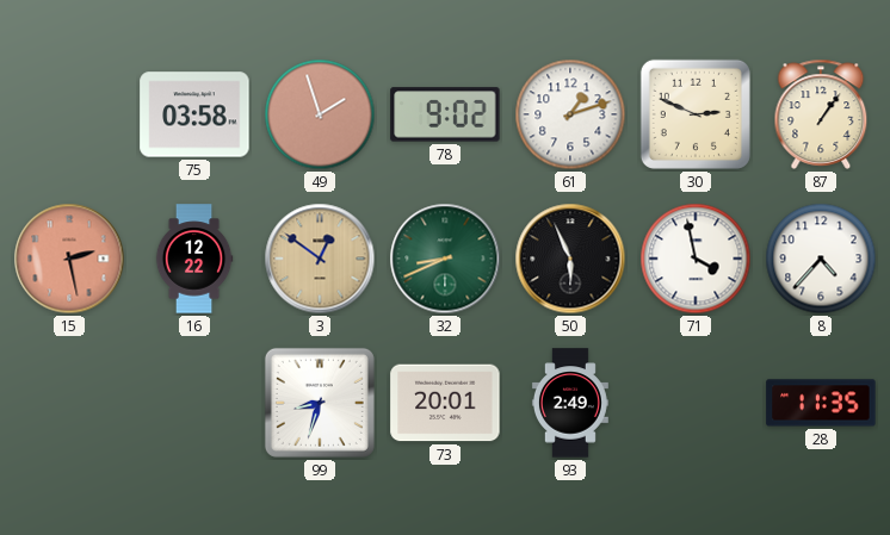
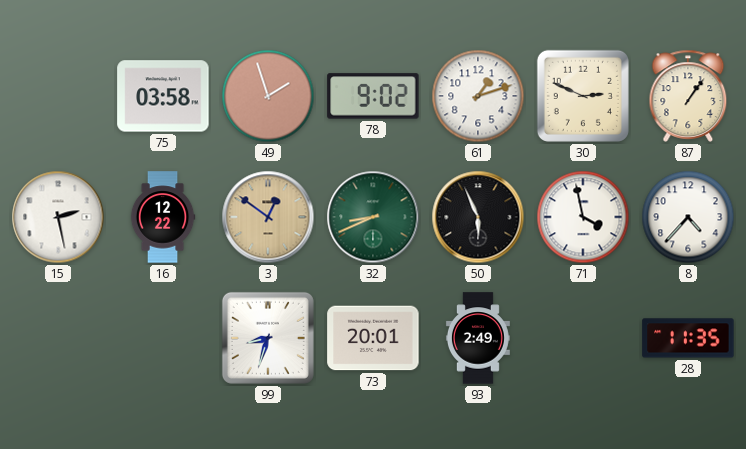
15 dial: salmon -> white
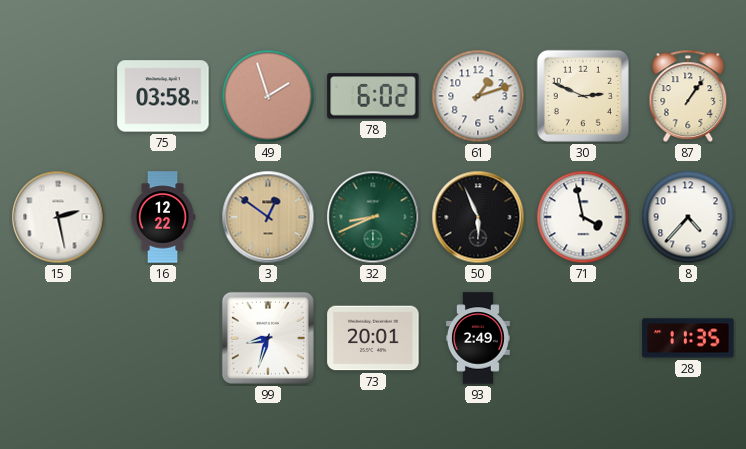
78: 9:02 -> 6:02
